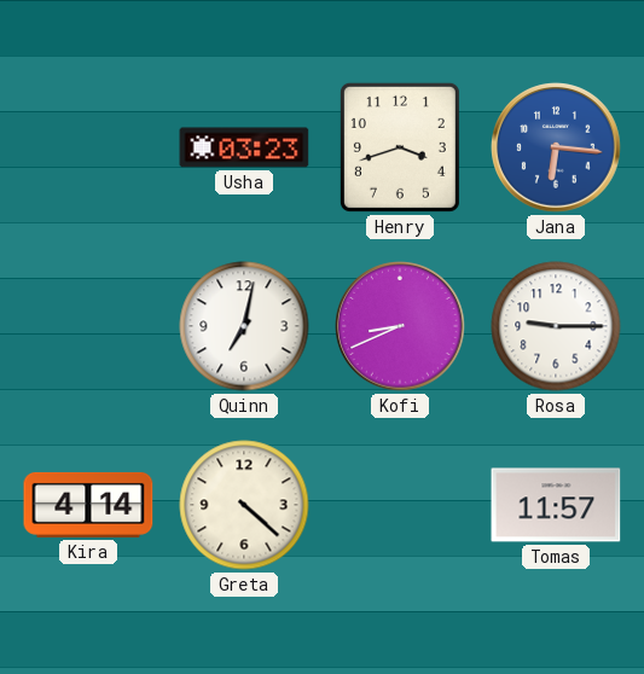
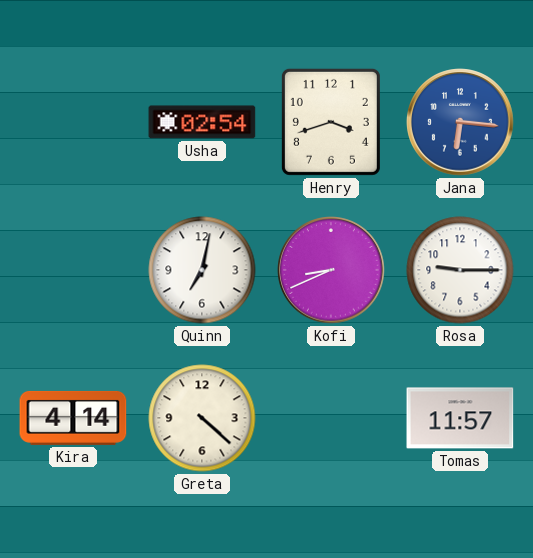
Usha: 03:23 -> 02:54
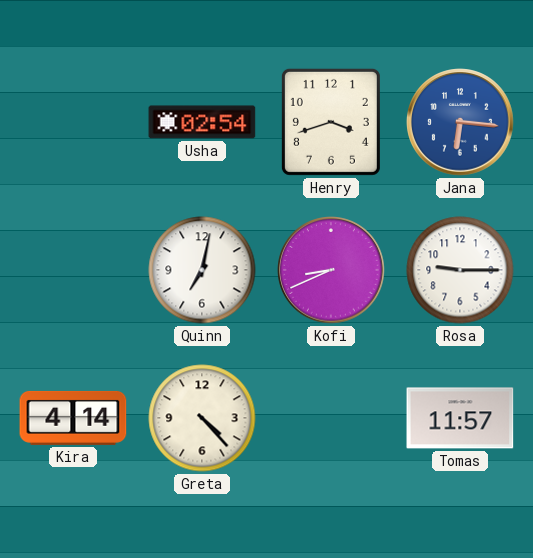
Greta: 4:22 -> 4:23
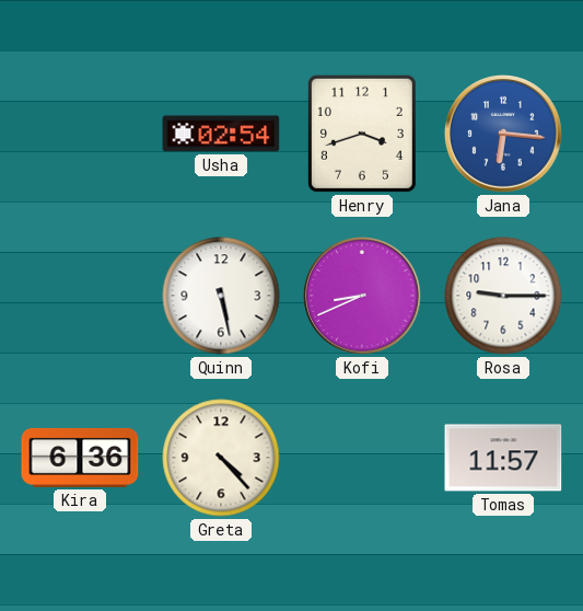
Quinn: 7:02 -> 5:28
Kira: 4:14 -> 6:36
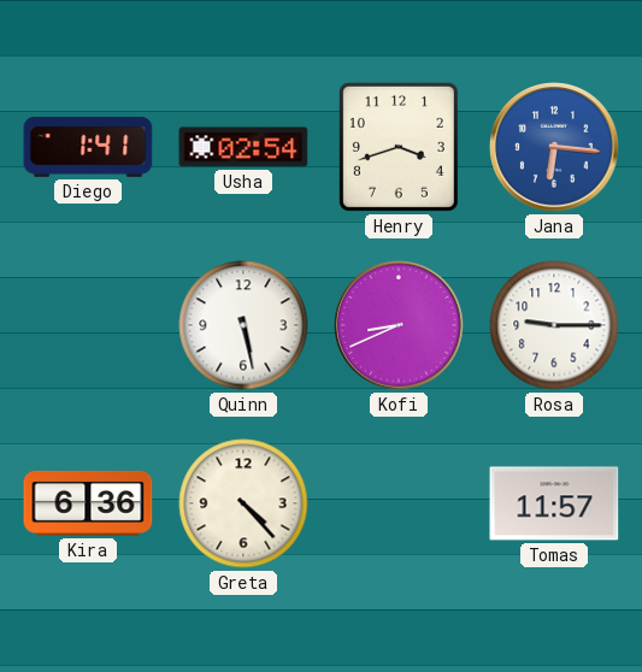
Diego: none -> 1:41
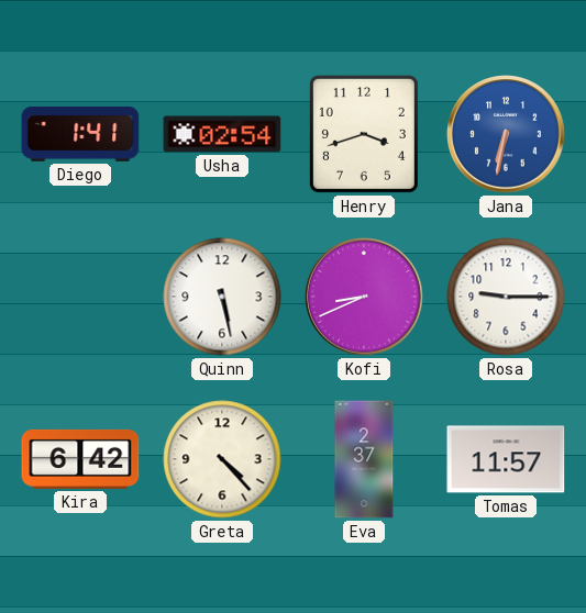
Jana: 6:16 -> 6:32
Kira: 6:36 -> 6:42
Eva: none -> 2:37
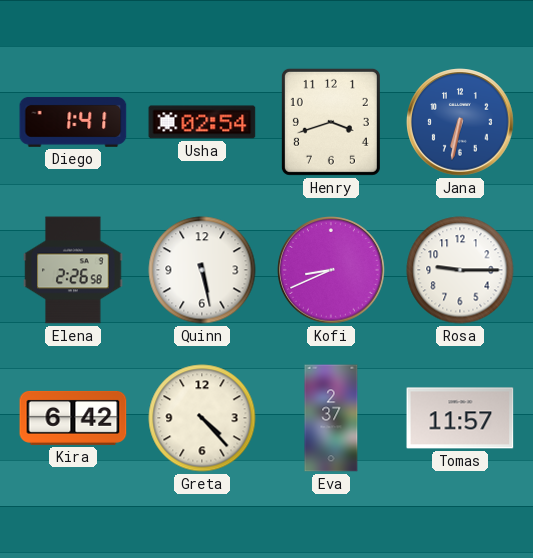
Elena: none -> 2:26
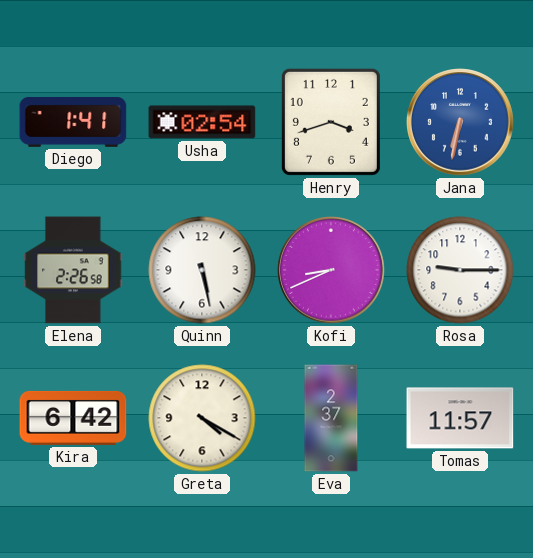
Greta: 4:23 -> 4:20
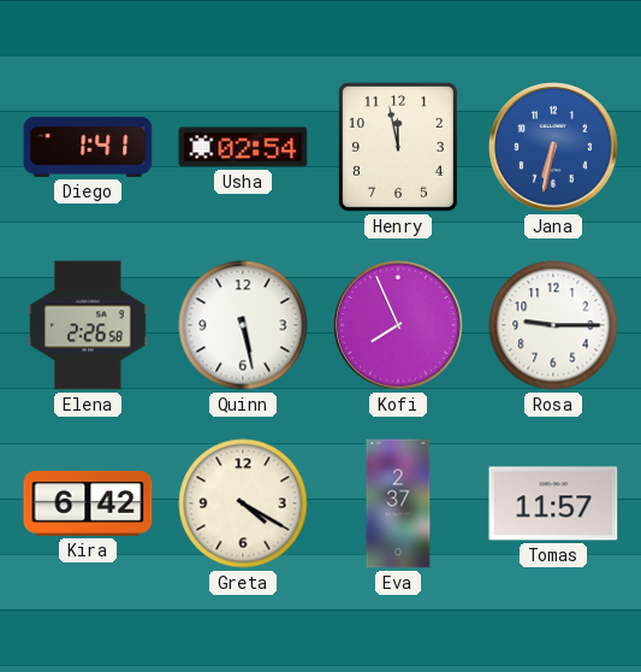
Henry: 3:42 -> 11:58
Kofi: 8:41 -> 7:56
